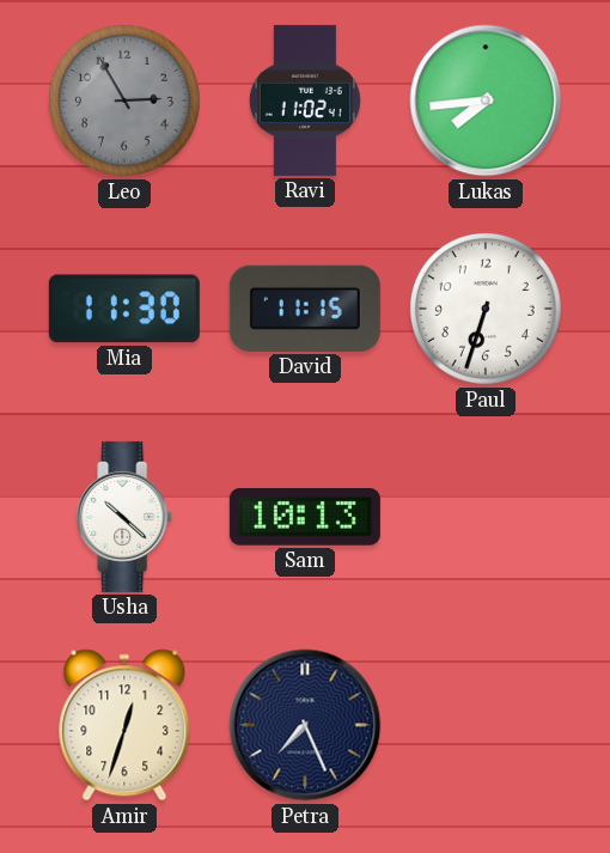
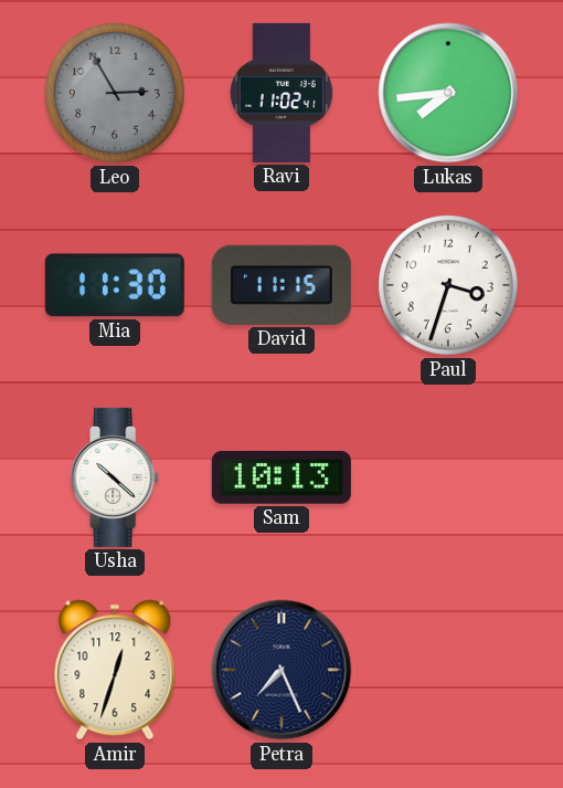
Paul: 6:33 -> 3:33
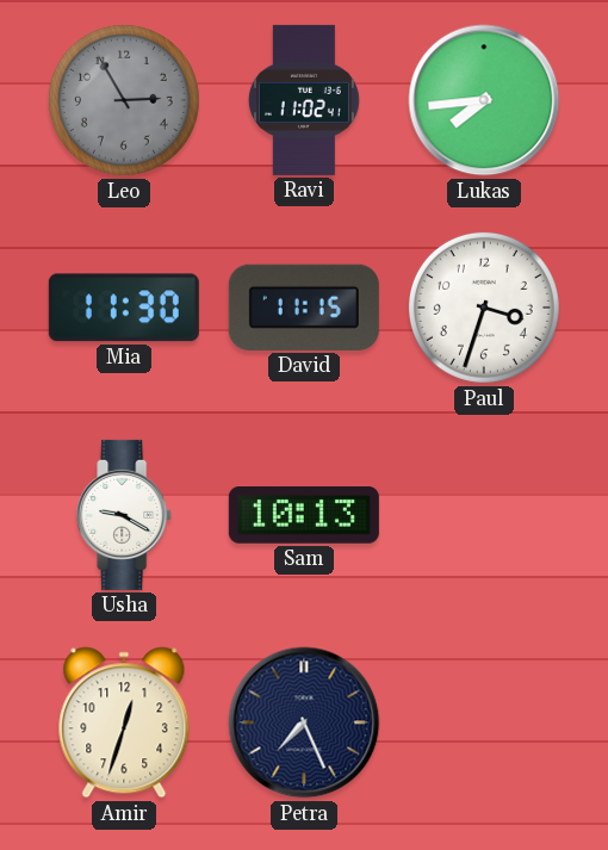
Usha: 10:22 -> 9:20
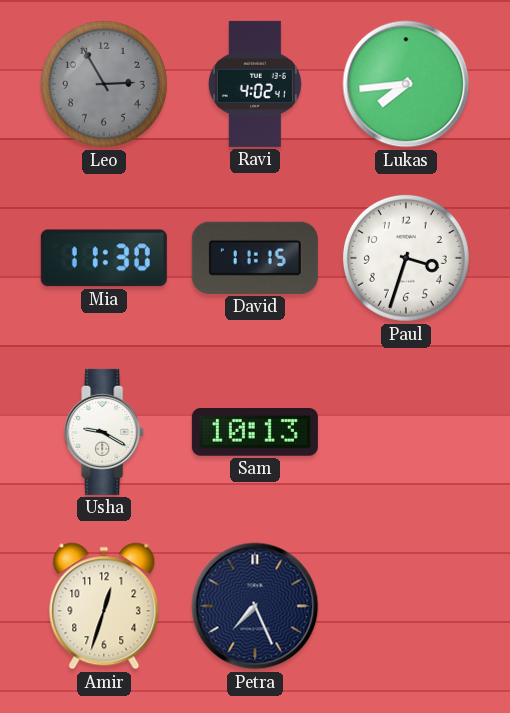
Ravi: 11:02 -> 4:02
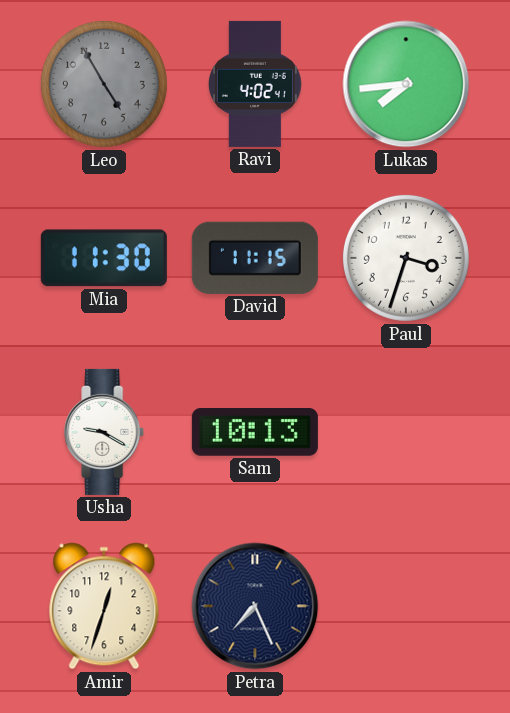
Leo: 2:55 -> 4:55
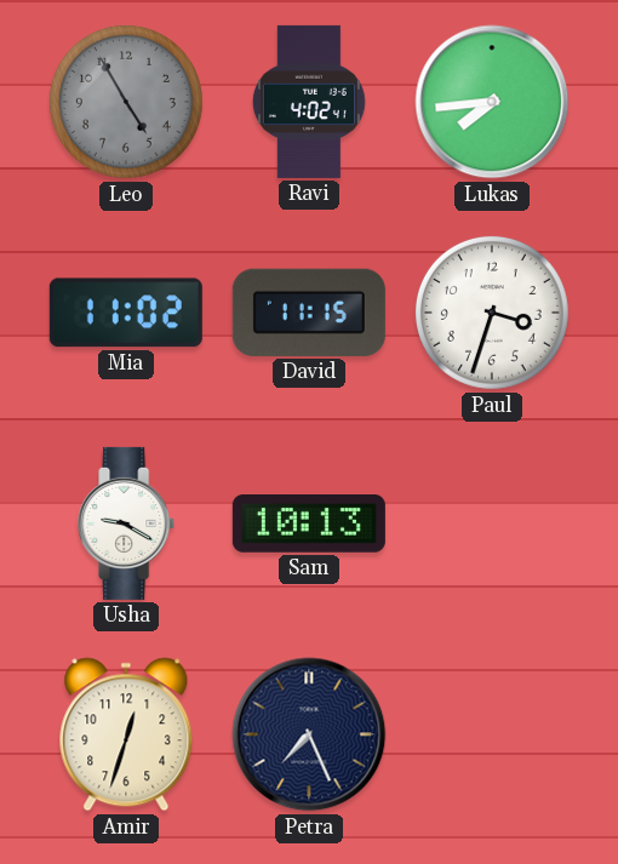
Mia: 11:30 -> 11:02
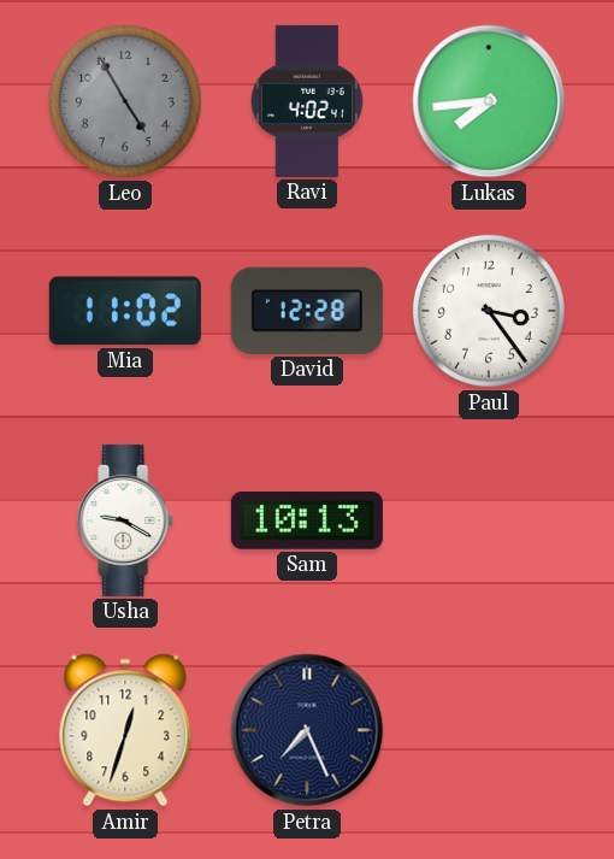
David: 11:15 -> 12:28
Paul: 3:33 -> 3:24
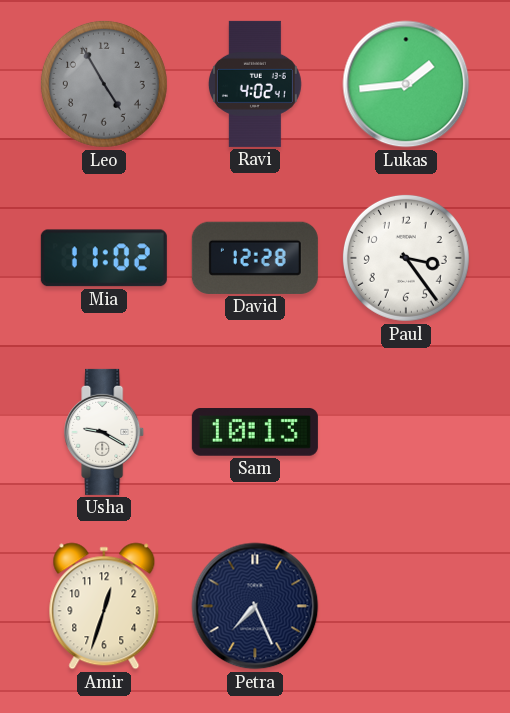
Lukas: 7:44 -> 1:44
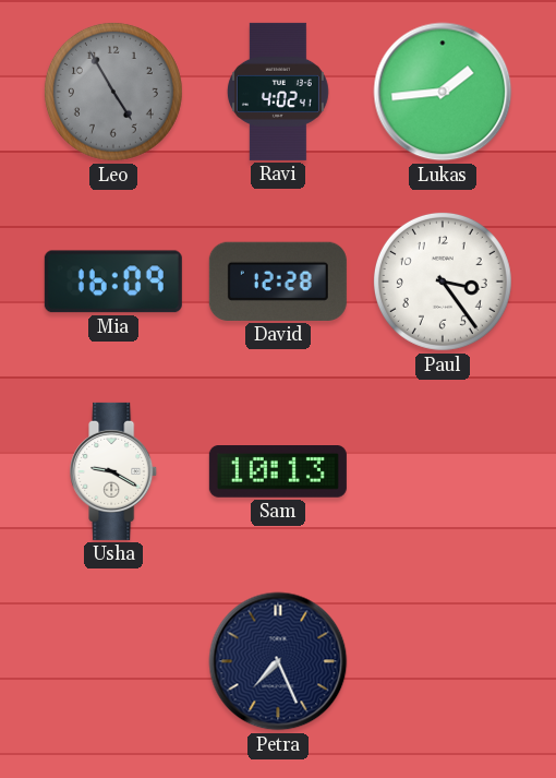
Mia: 11:02 -> 16:09
Amir: 12:33 -> none
